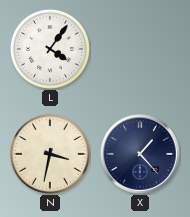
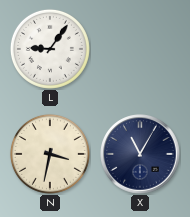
L: 4:06 -> 9:06
X: 1:23 -> 11:05
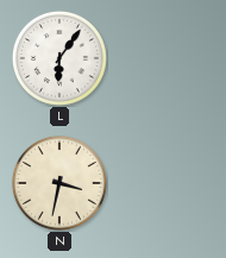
L: 9:06 -> 6:06
X: 11:05 -> none
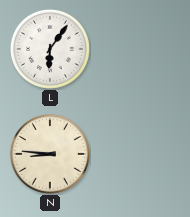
N: 3:32 -> 8:46
